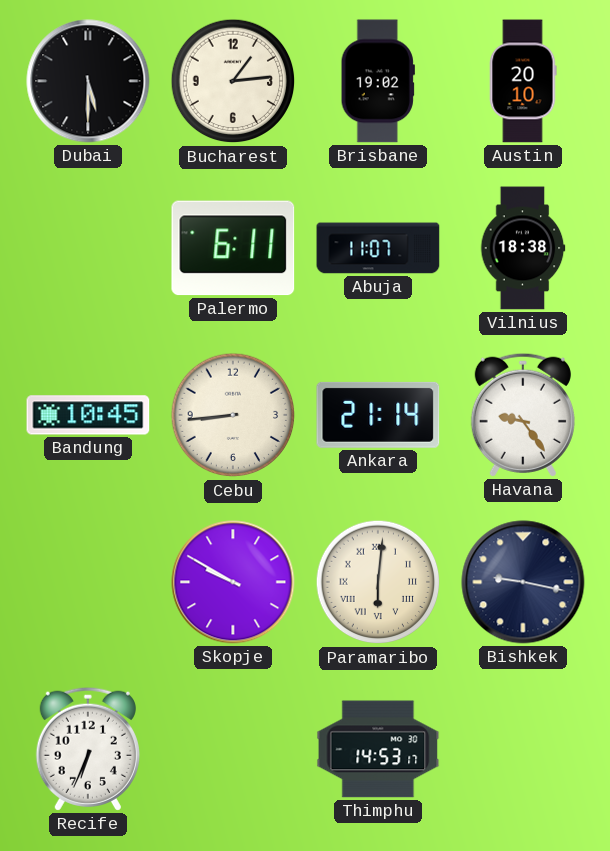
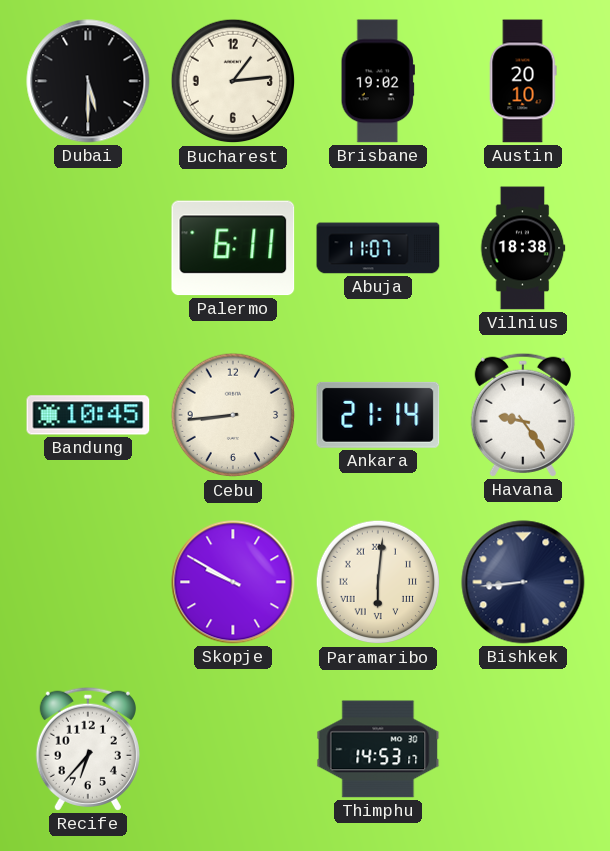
Bishkek: 9:17 -> 8:44
Recife: 6:34 -> 6:37
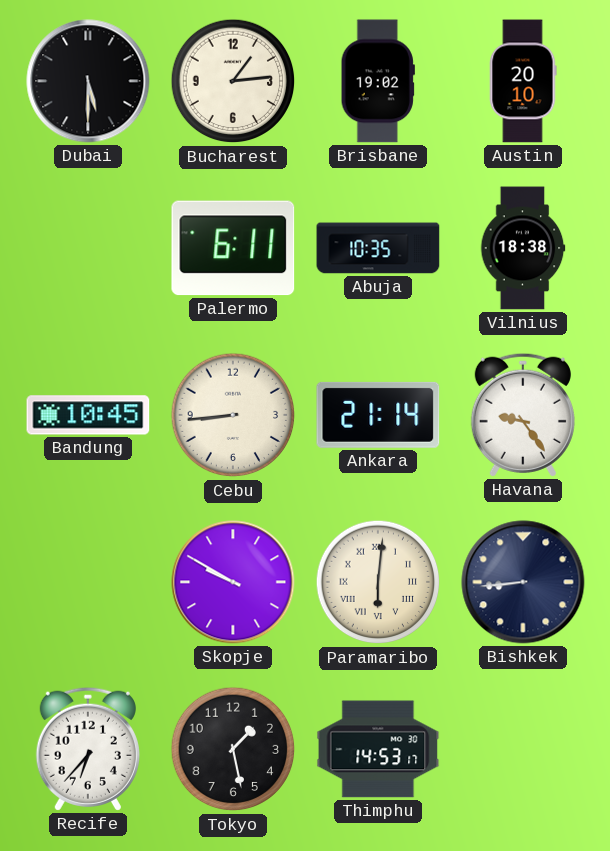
Abuja: 11:07 -> 10:35
Tokyo: none -> 1:28
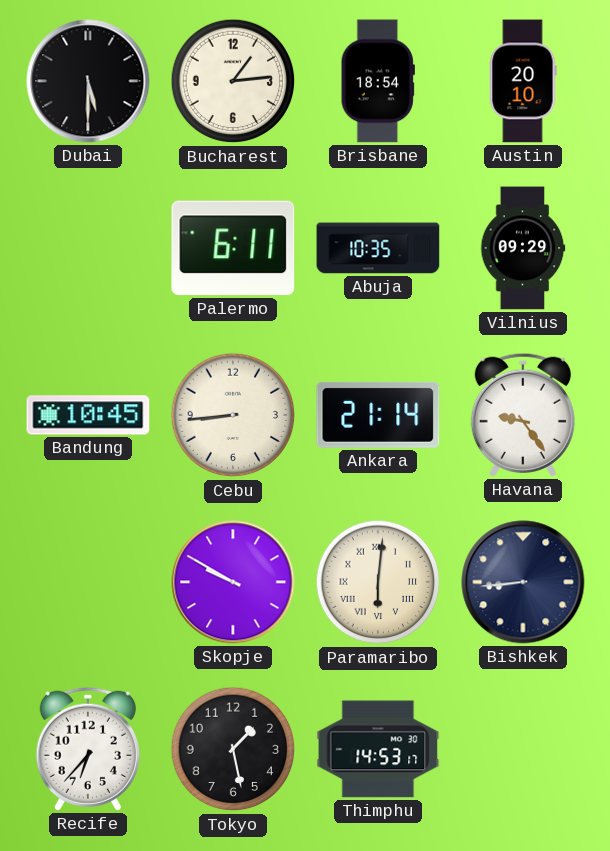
Brisbane: 19:02 -> 18:54
Vilnius: 18:38 -> 09:29
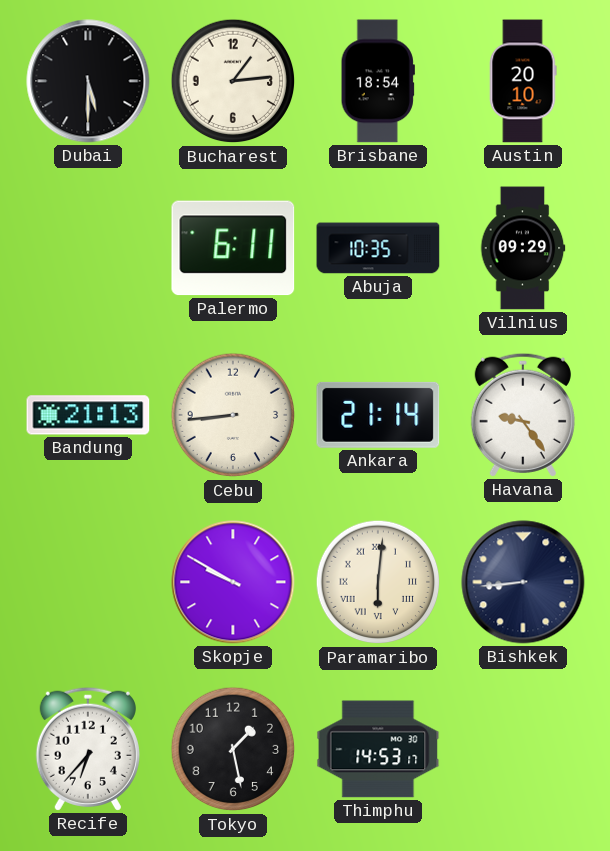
Bandung: 10:45 -> 21:13
